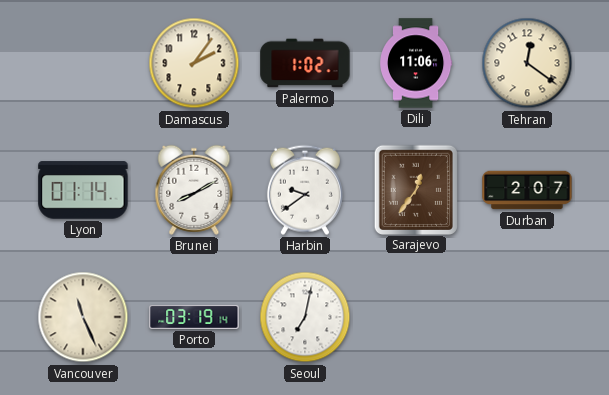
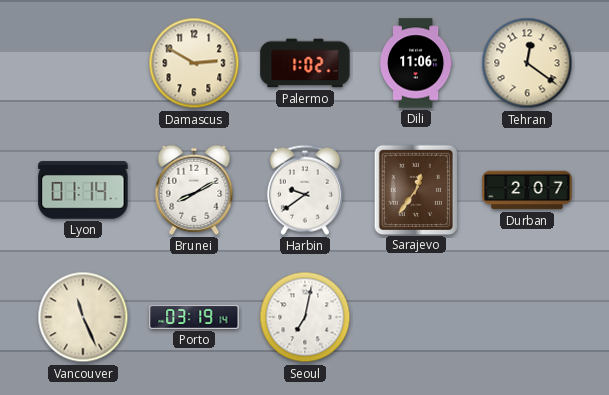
Damascus: 2:06 -> 2:50
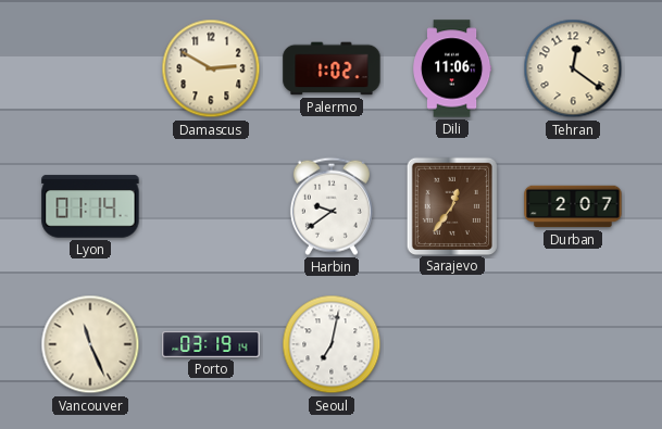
Brunei: 8:10 -> none
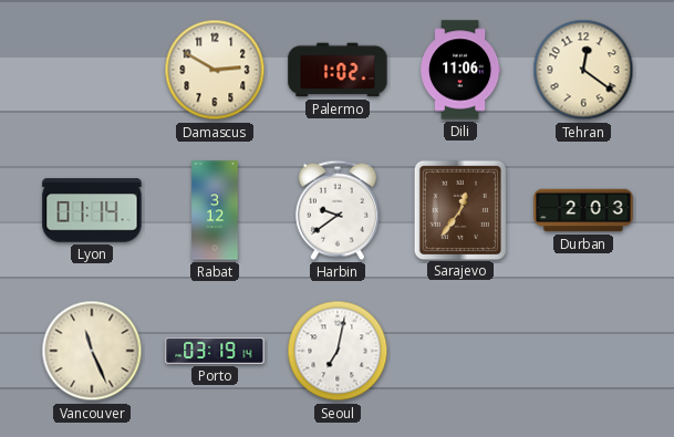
Rabat: none -> 3:12
Durban: 2:07 -> 2:03
